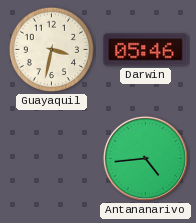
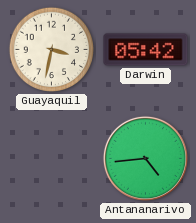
Darwin: 05:46 -> 05:42
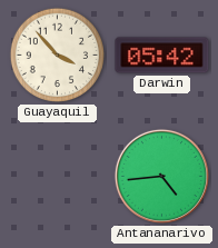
Guayaquil: 3:32 -> 3:53
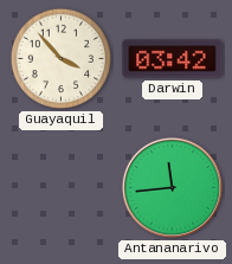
Darwin: 05:42 -> 03:42
Antananarivo: 4:44 -> 11:44
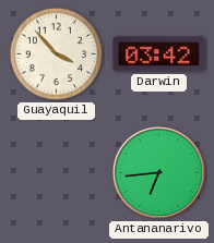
Antananarivo: 11:44 -> 6:44
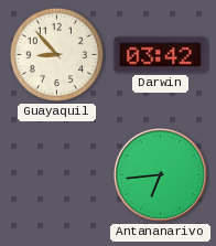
Guayaquil: 3:53 -> 8:53
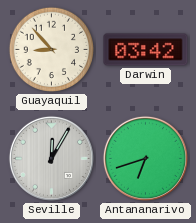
Seville: none -> 12:05
Antananarivo: 6:44 -> 6:42
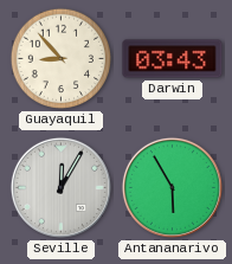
Darwin: 03:42 -> 03:43
Antananarivo: 6:42 -> 5:55
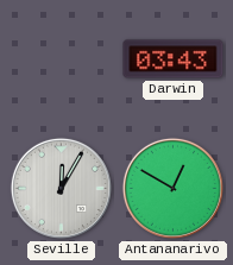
Guayaquil: 8:53 -> none
Antananarivo: 5:55 -> 12:50
